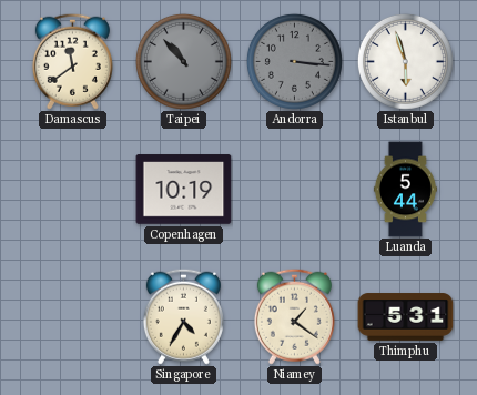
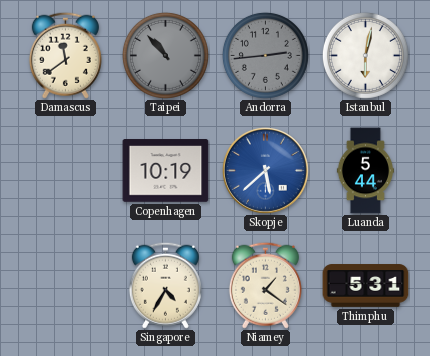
Andorra: 3:16 -> 2:44
Istanbul: 5:57 -> 6:02
Skopje: none -> 5:38
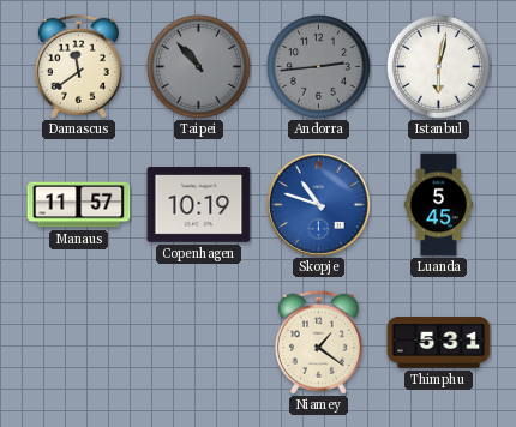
Manaus: none -> 11:57
Skopje: 5:38 -> 10:48
Luanda: 5:44 -> 5:45
Singapore: 4:35 -> none
